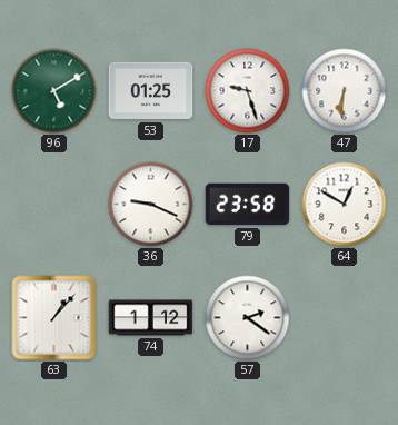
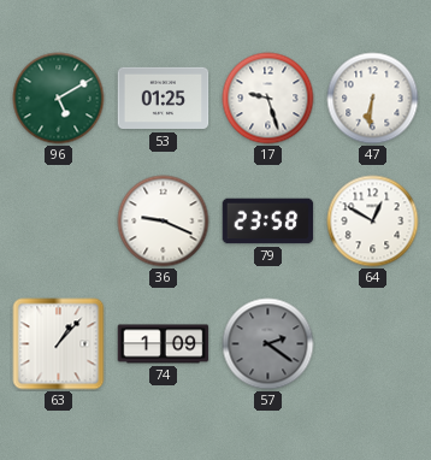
74: 1:12 -> 1:09
57 dial: white -> grey
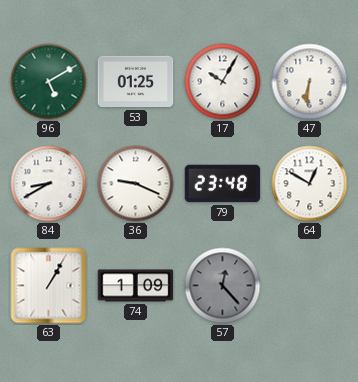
17: 9:27 -> 10:05
84: none -> 8:40
79: 23:58 -> 23:48
63: 1:07 -> 1:05
57: 2:21 -> 12:23
